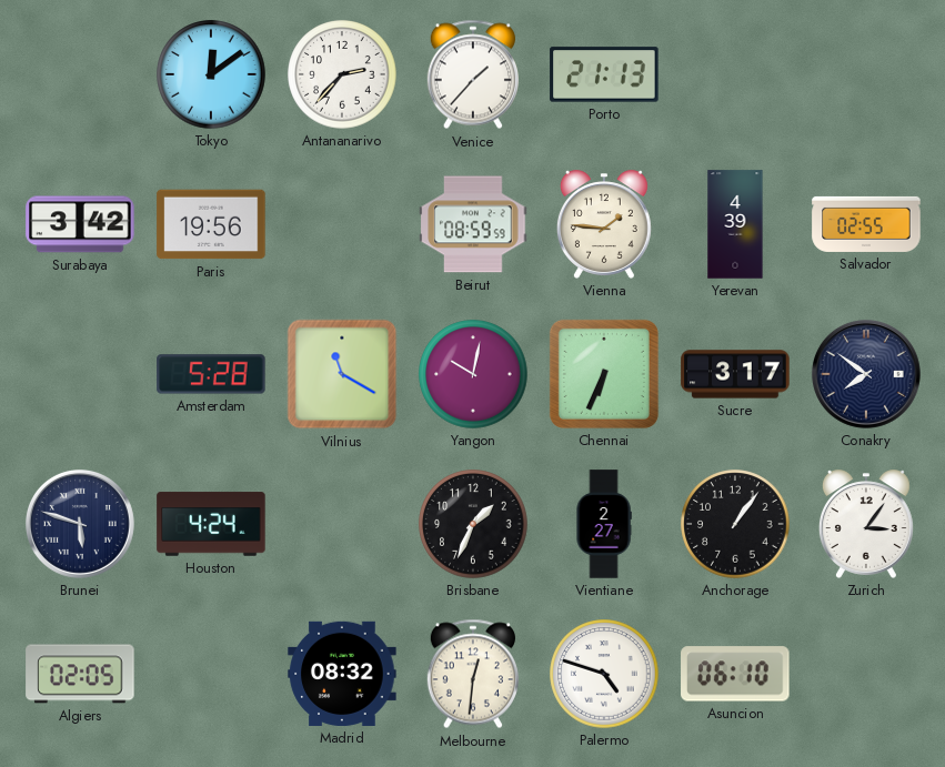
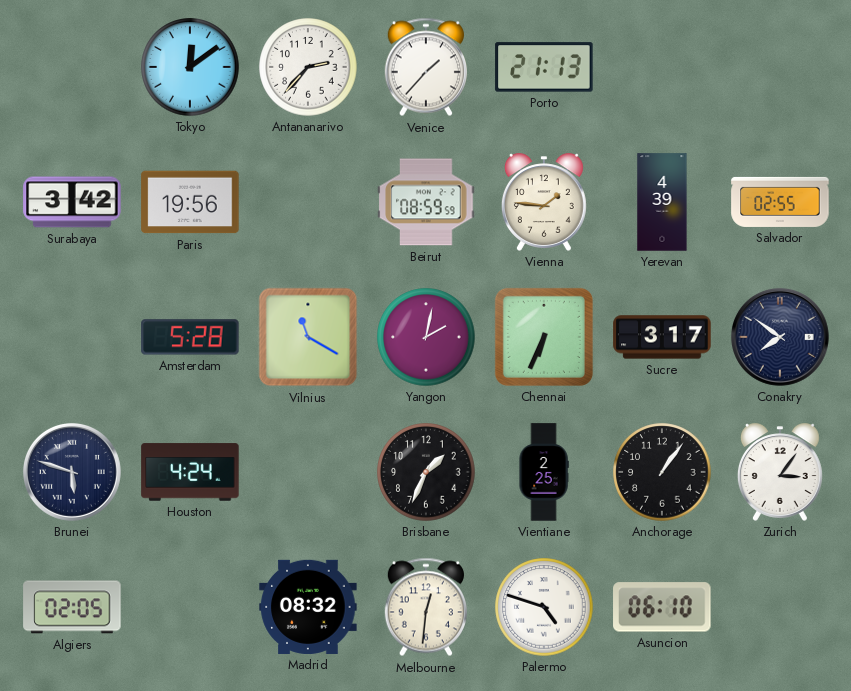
Yangon: 10:02 -> 2:02
Vientiane: 2:27 -> 2:25
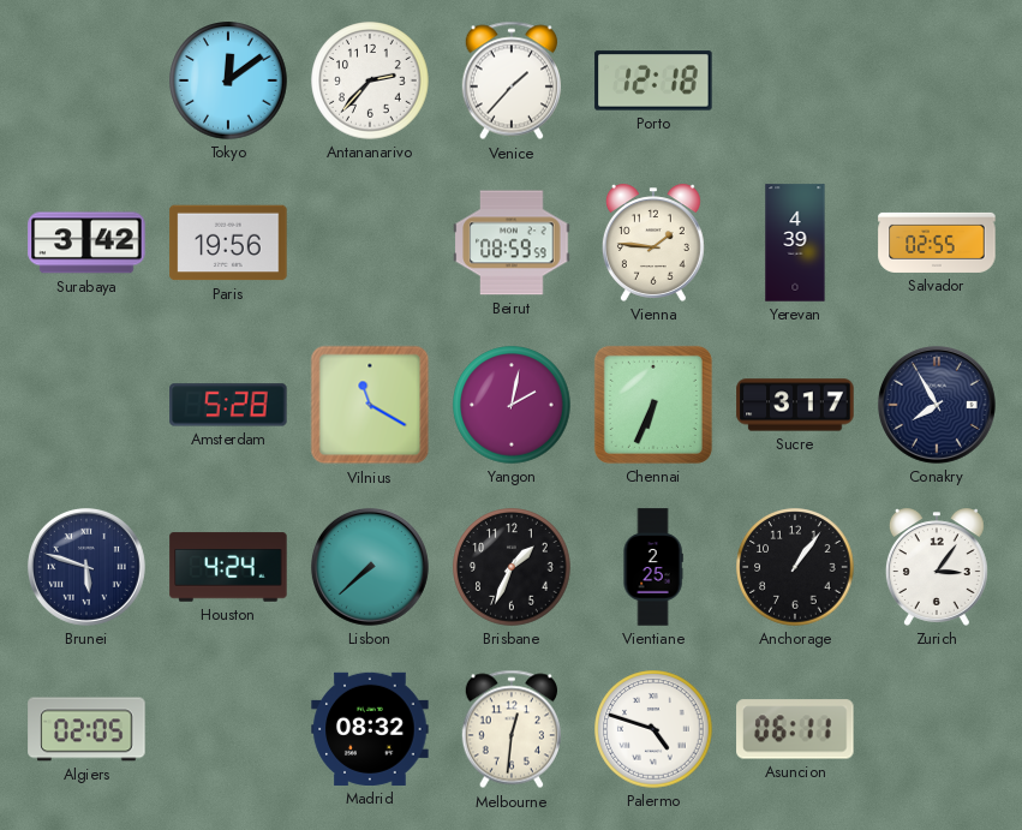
Porto: 21:13 -> 12:18
Conakry: 7:51 -> 7:55
Lisbon: none -> 7:38
Asuncion: 06:10 -> 06:11
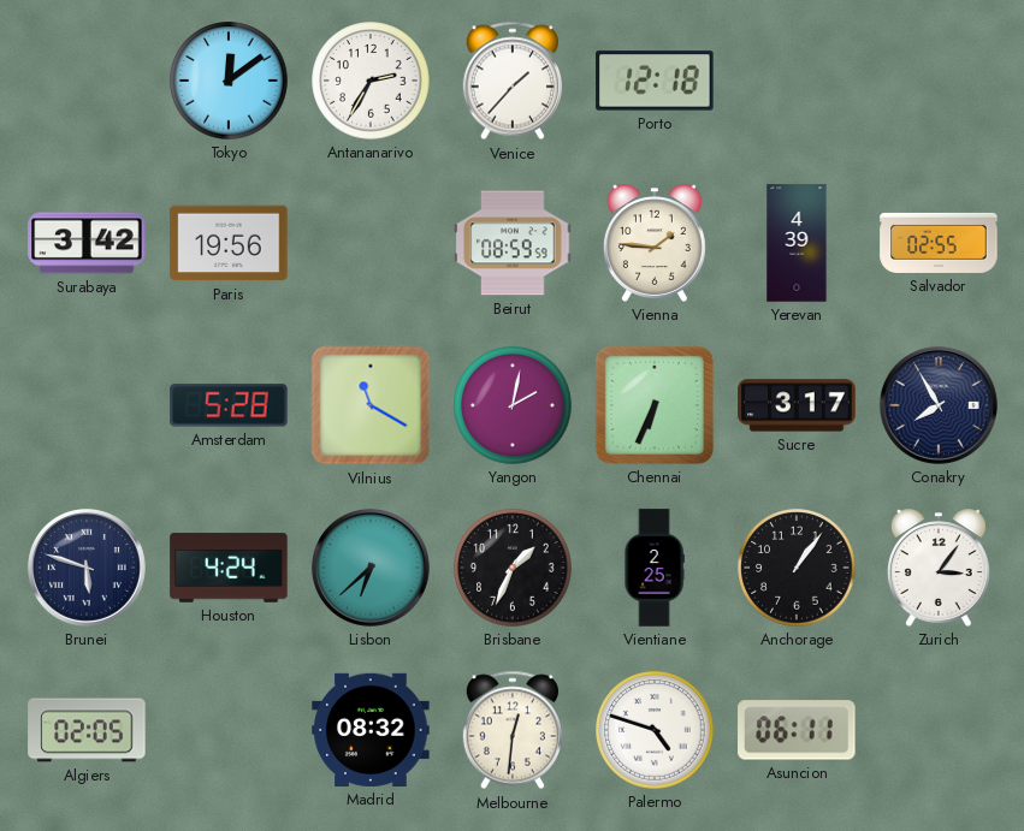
Antananarivo: 2:37 -> 2:35
Lisbon: 7:38 -> 6:38
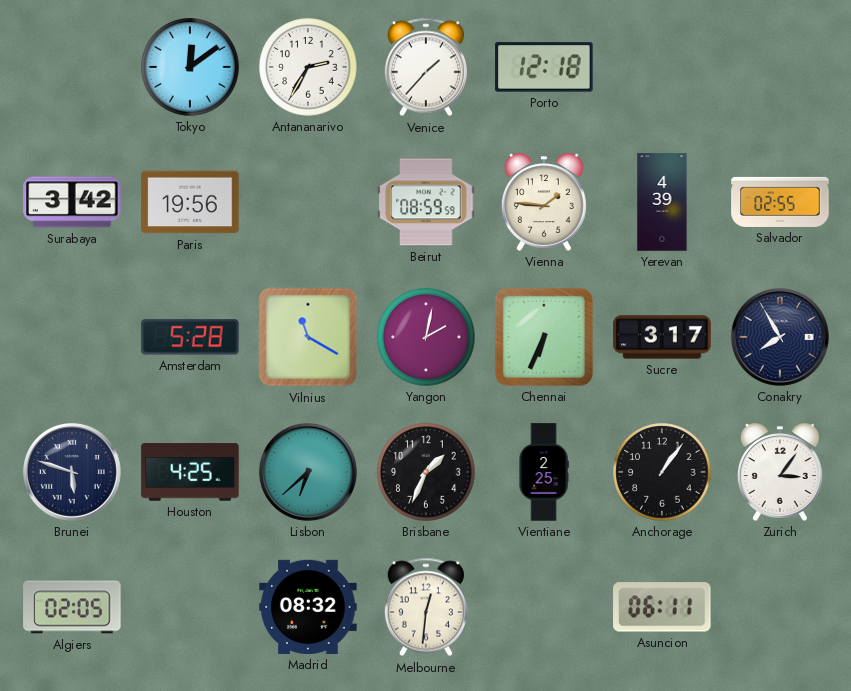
Houston: 4:24 -> 4:25
Palermo: 4:48 -> none
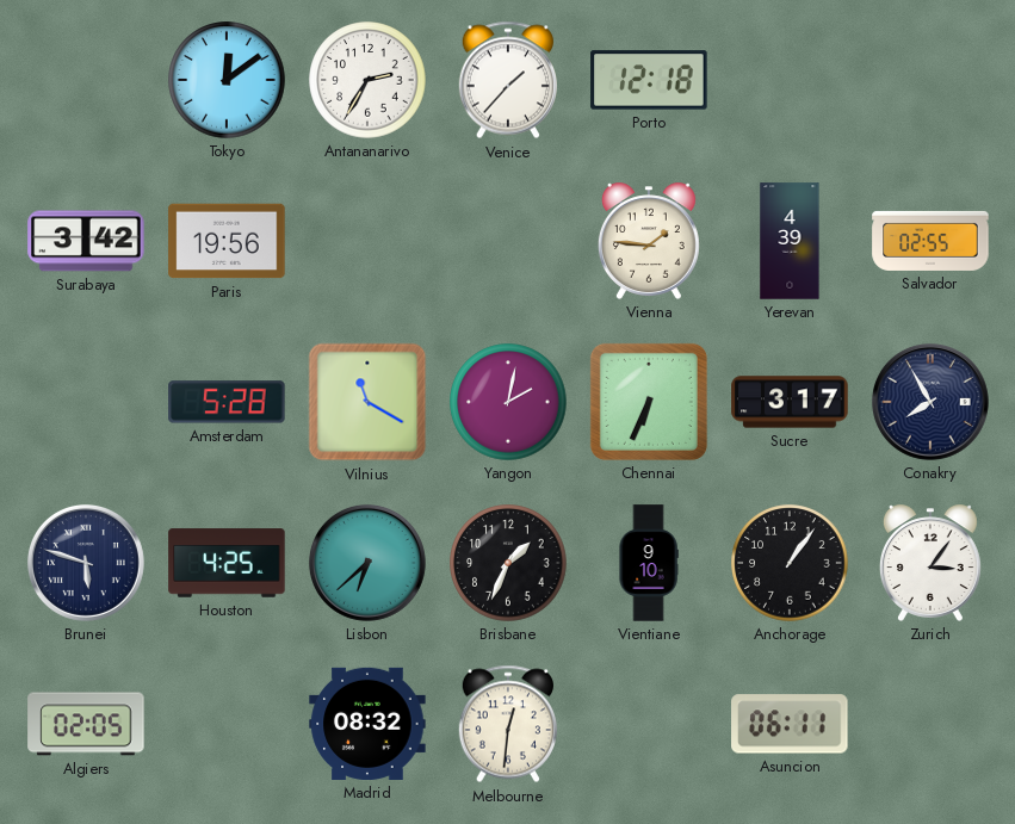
Beirut: 08:59 -> none
Vientiane: 2:25 -> 9:10
